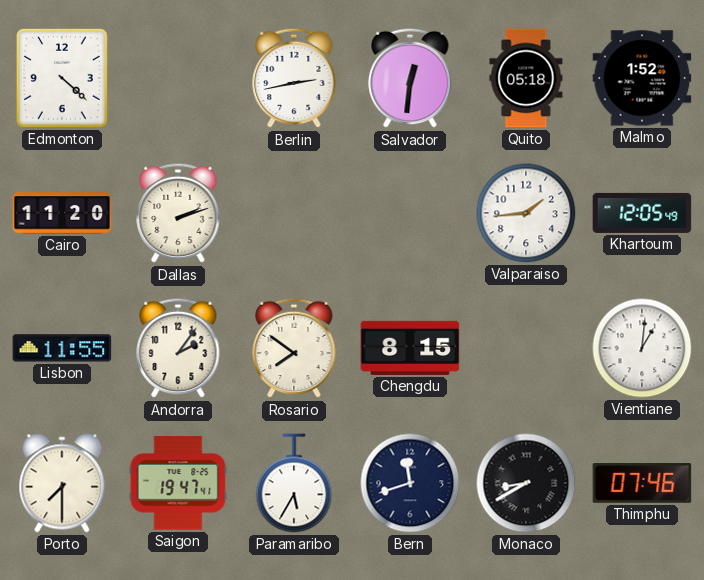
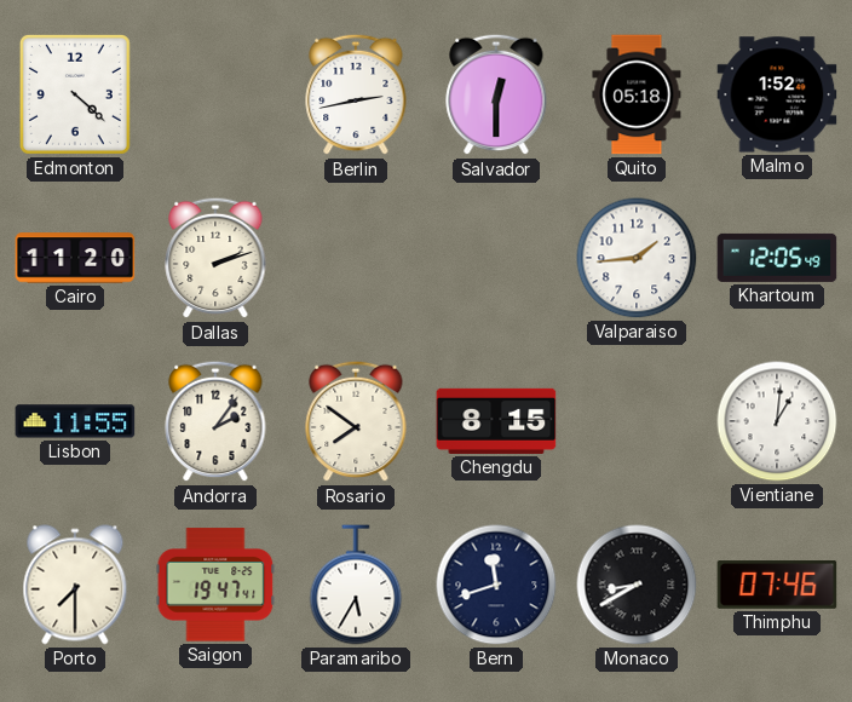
Salvador: 12:31 -> 12:30
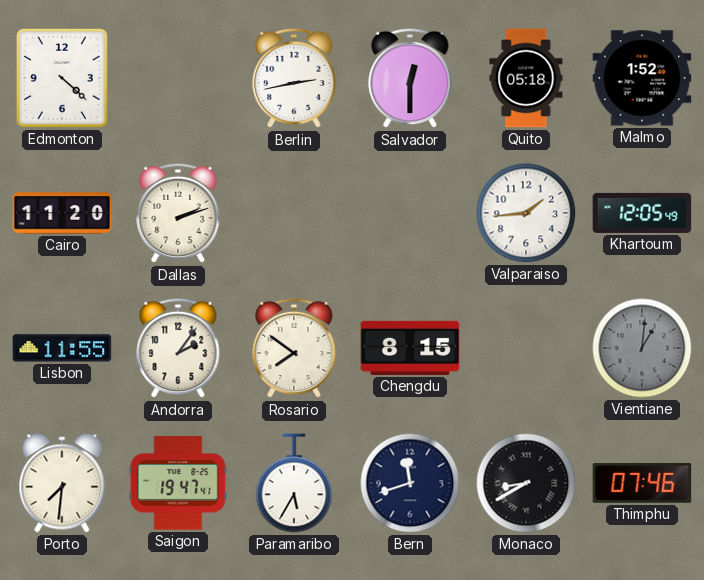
Vientiane dial: white -> grey
Porto: 7:30 -> 7:31
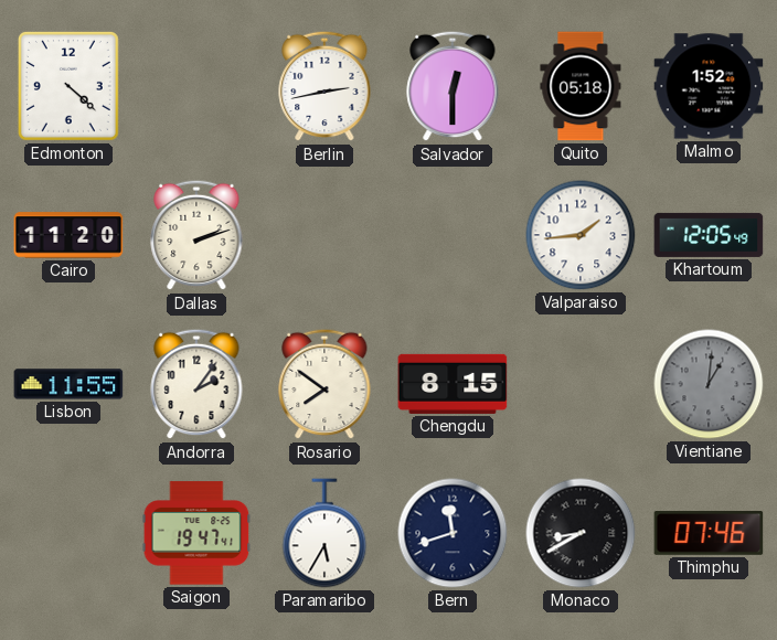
Porto: 7:31 -> none
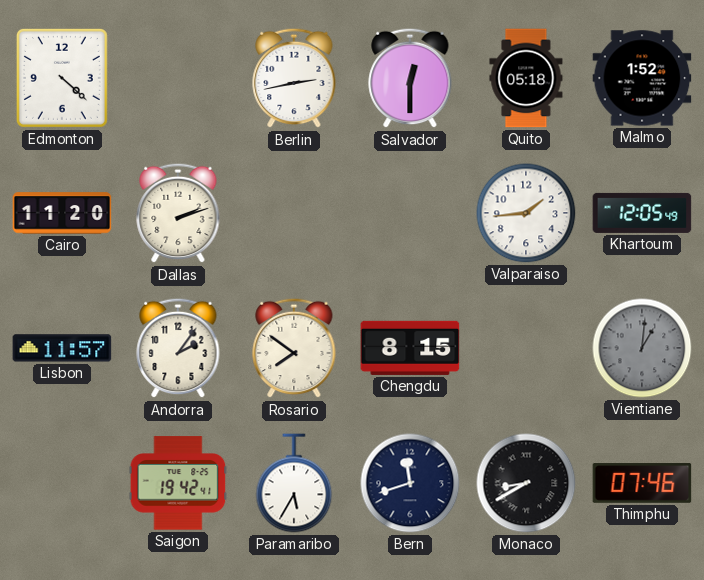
Lisbon: 11:55 -> 11:57
Saigon: 19:47 -> 19:42
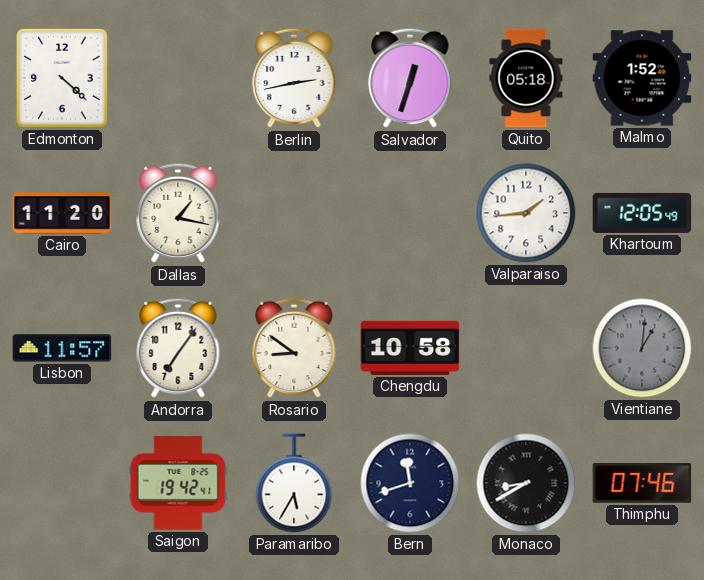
Salvador: 12:30 -> 12:33
Dallas: 2:12 -> 1:17
Andorra: 2:06 -> 7:06
Rosario: 7:51 -> 8:51
Chengdu: 8:15 -> 10:58
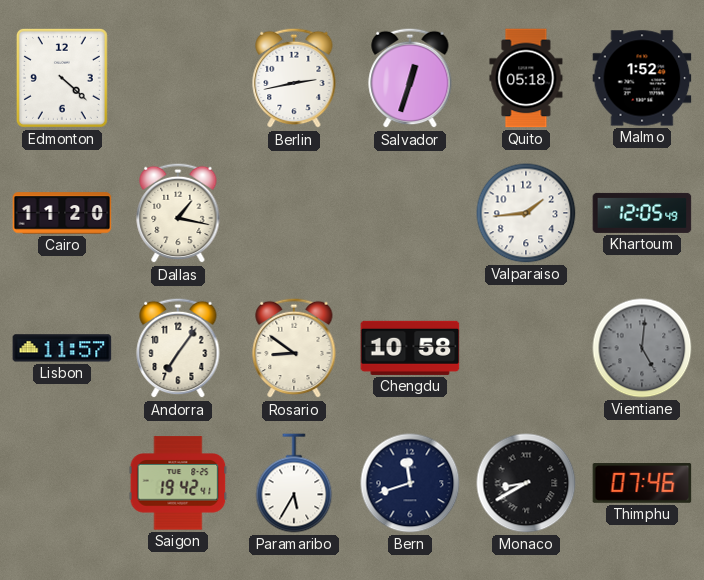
Vientiane: 1:01 -> 5:01
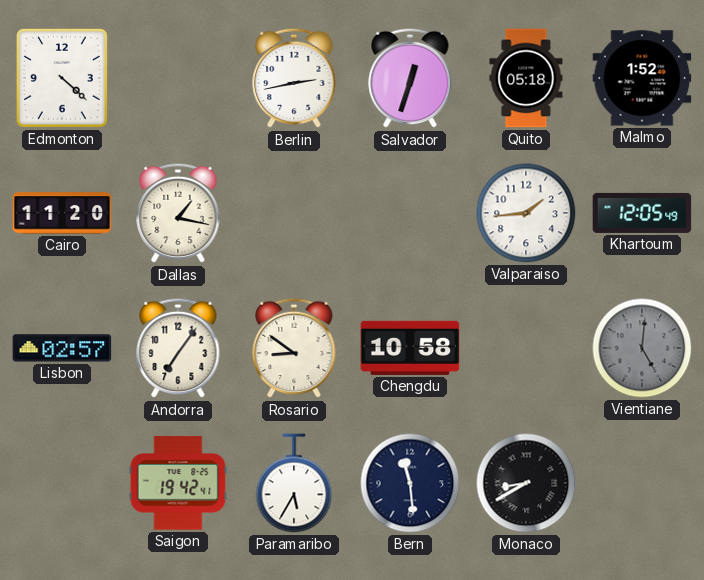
Lisbon: 11:57 -> 02:57
Bern: 11:42 -> 11:29
Thimphu: 07:46 -> none
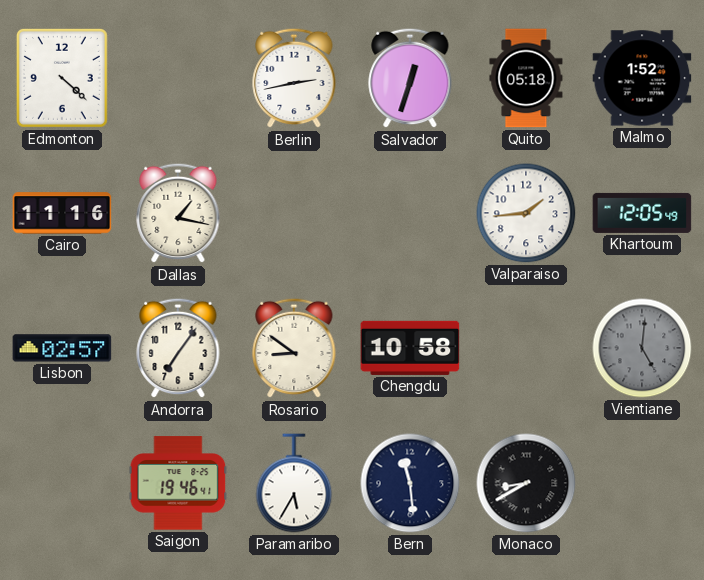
Cairo: 11:20 -> 11:16
Saigon: 19:42 -> 19:46
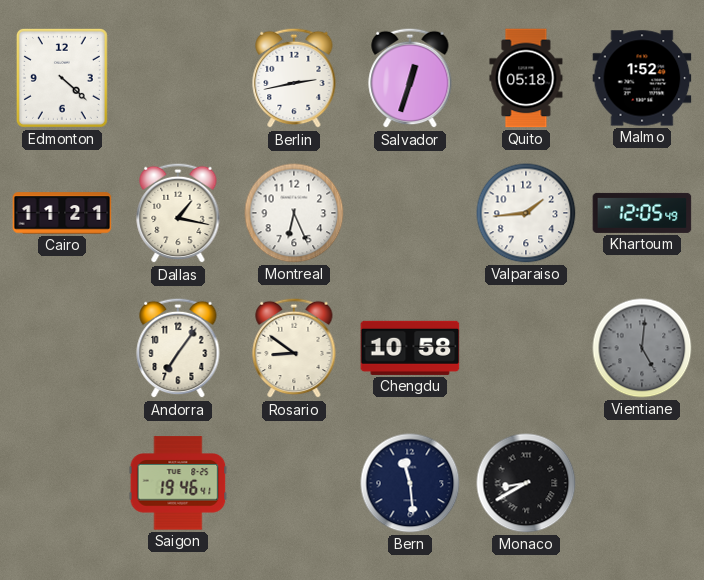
Cairo: 11:16 -> 11:21
Montreal: none -> 6:26
Lisbon: 02:57 -> none
Paramaribo: 5:35 -> none
